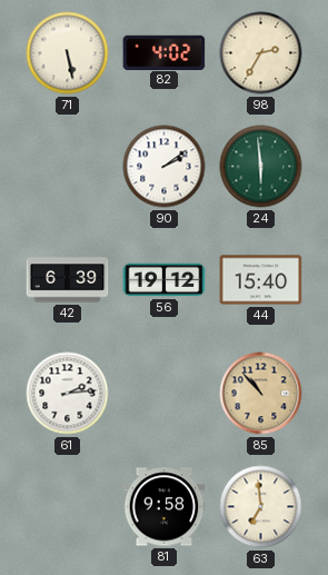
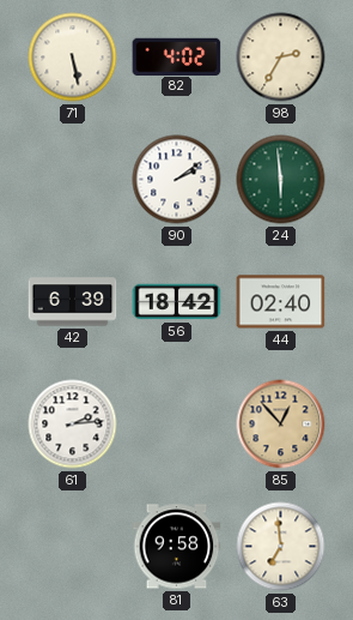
56: 19:12 -> 18:42
44: 15:40 -> 02:40
85: 10:53 -> 12:53
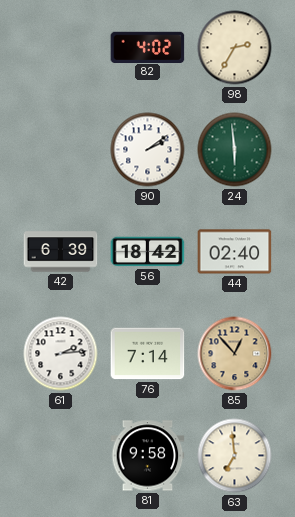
71: 5:28 -> none
76: none -> 7:14
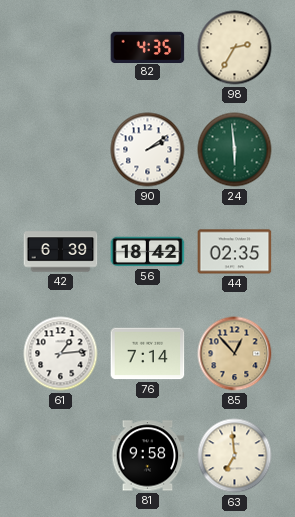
82: 4:02 -> 4:35
44: 02:40 -> 02:35
61: 2:14 -> 1:14
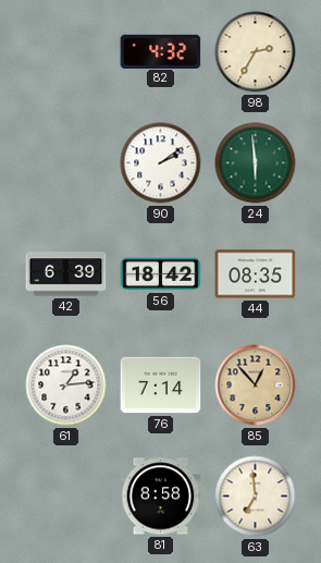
82: 4:35 -> 4:32
44: 02:35 -> 08:35
81: 9:58 -> 8:58
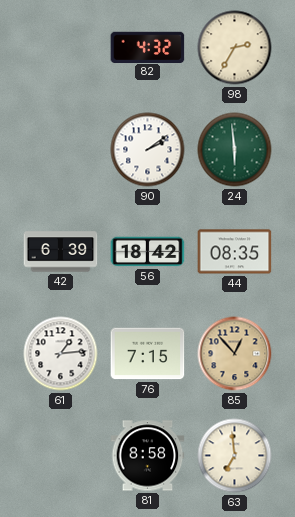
76: 7:14 -> 7:15
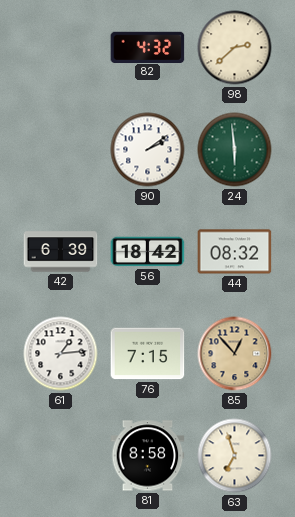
98: 2:35 -> 2:38
44: 08:35 -> 08:32
63: 6:59 -> 6:57
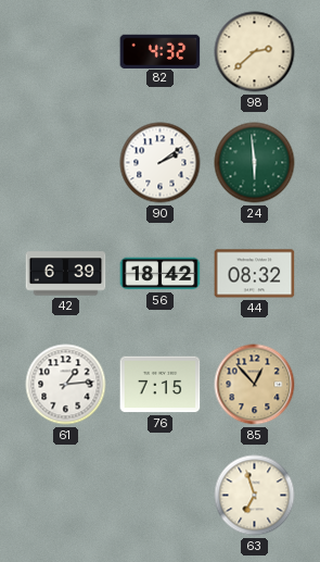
81: 8:58 -> none
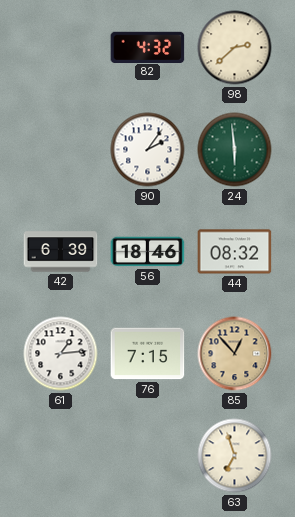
90: 2:09 -> 2:06
56: 18:42 -> 18:46
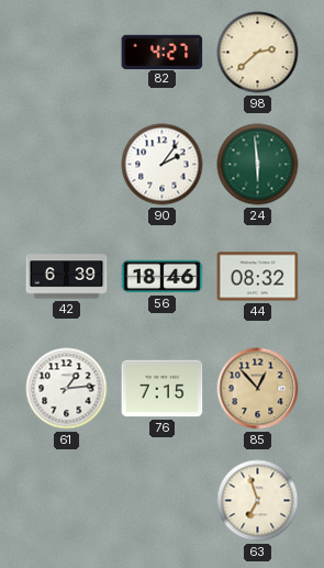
82: 4:32 -> 4:27
